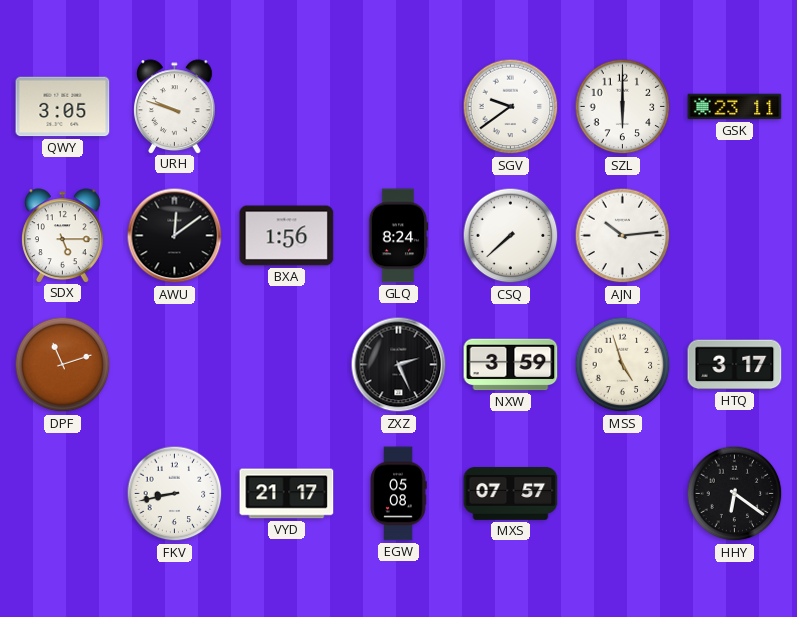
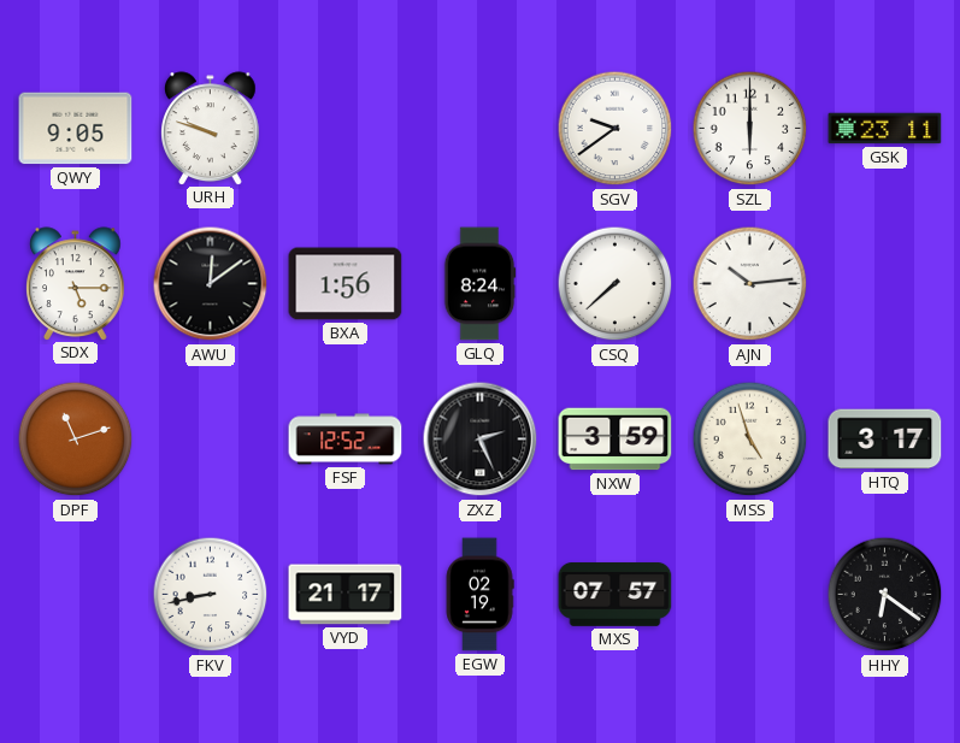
QWY: 3:05 -> 9:05
FSF: none -> 12:52
EGW: 05:08 -> 02:19
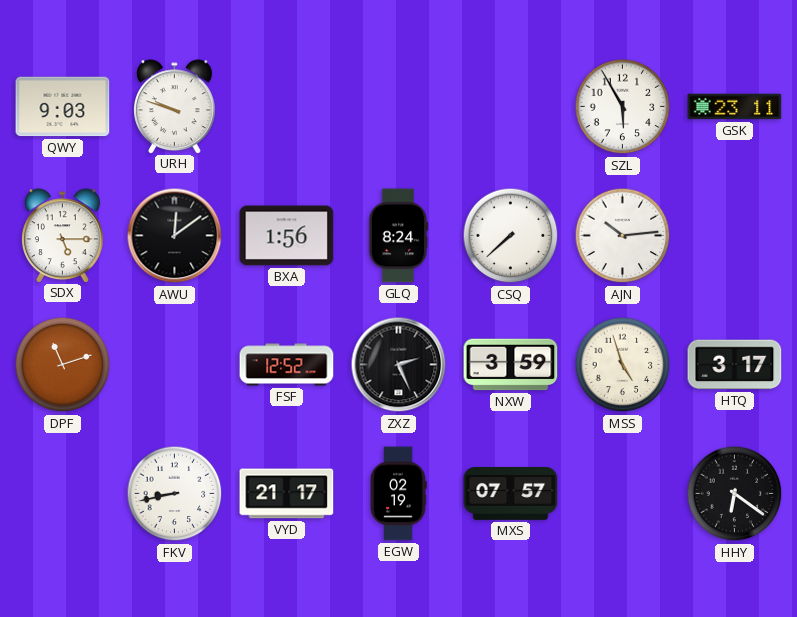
QWY: 9:05 -> 9:03
SGV: 9:39 -> none
SZL: 6:00 -> 5:55
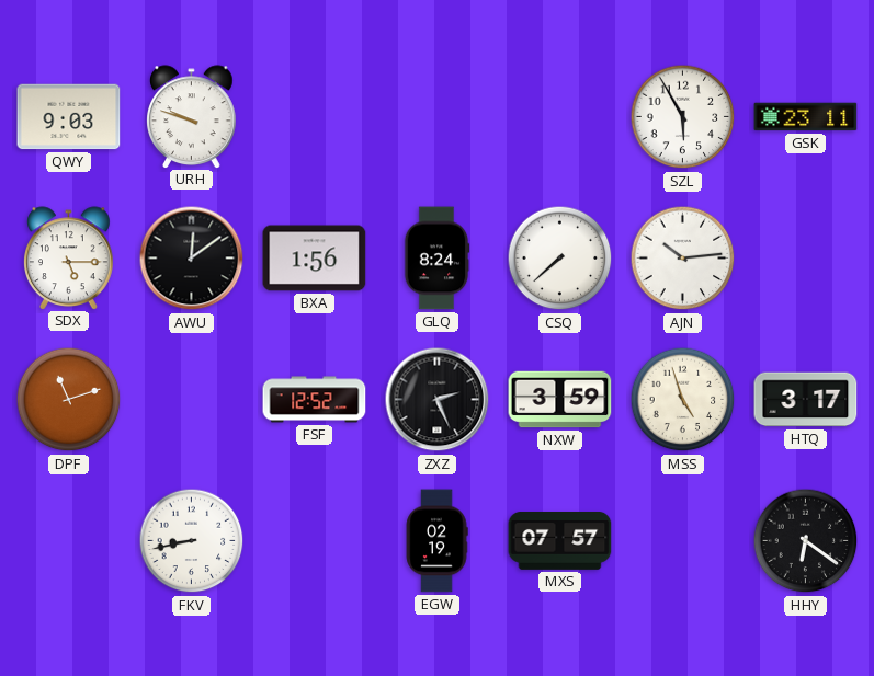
VYD: 21:17 -> none
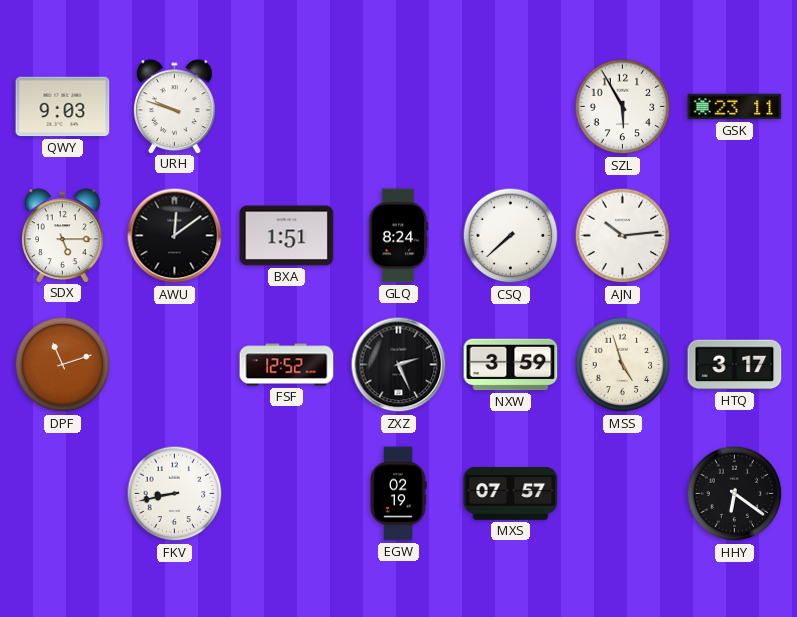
BXA: 1:56 -> 1:51
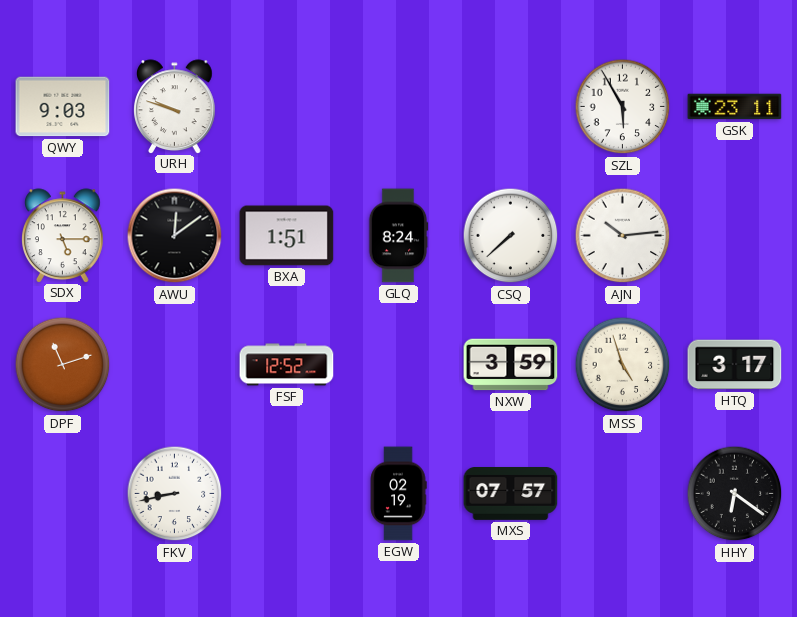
ZXZ: 2:26 -> none
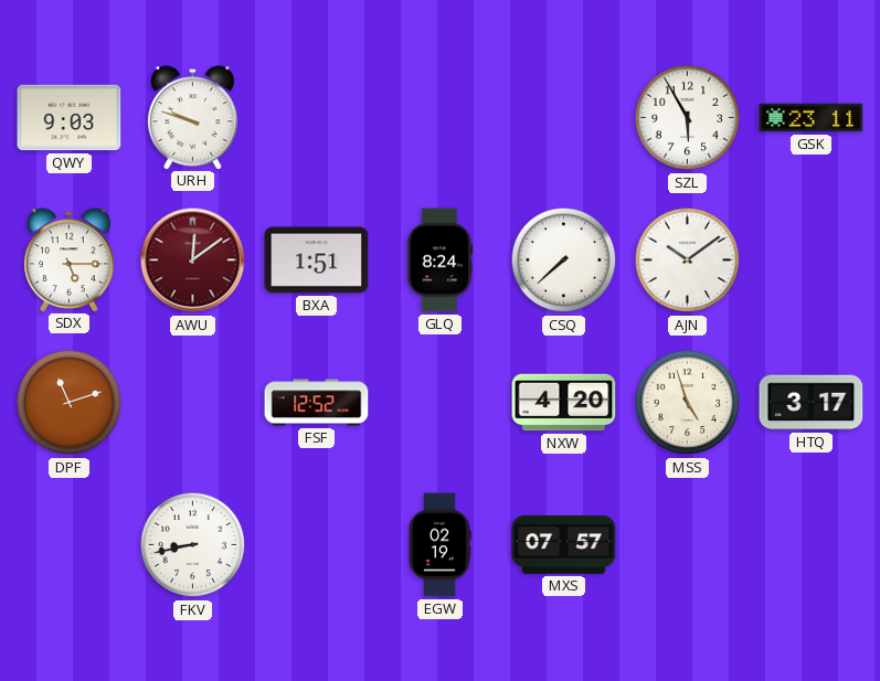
AWU dial: black -> burgundy
AJN: 10:14 -> 10:09
NXW: 3:59 -> 4:20
HHY: 6:21 -> none
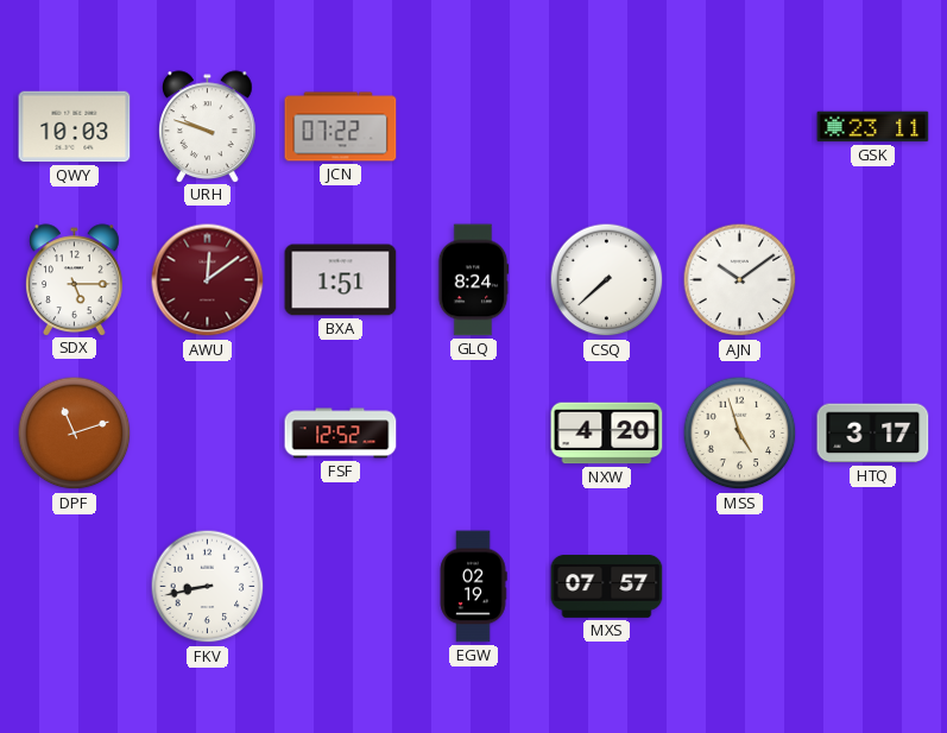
QWY: 9:03 -> 10:03
JCN: none -> 07:22
SZL: 5:55 -> none
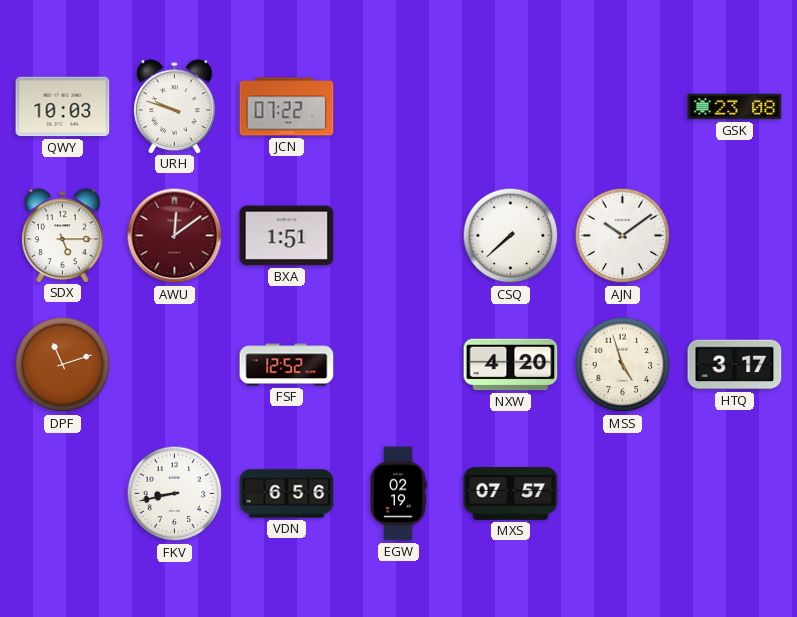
GSK: 23:11 -> 23:08
GLQ: 8:24 -> none
VDN: none -> 6:56
